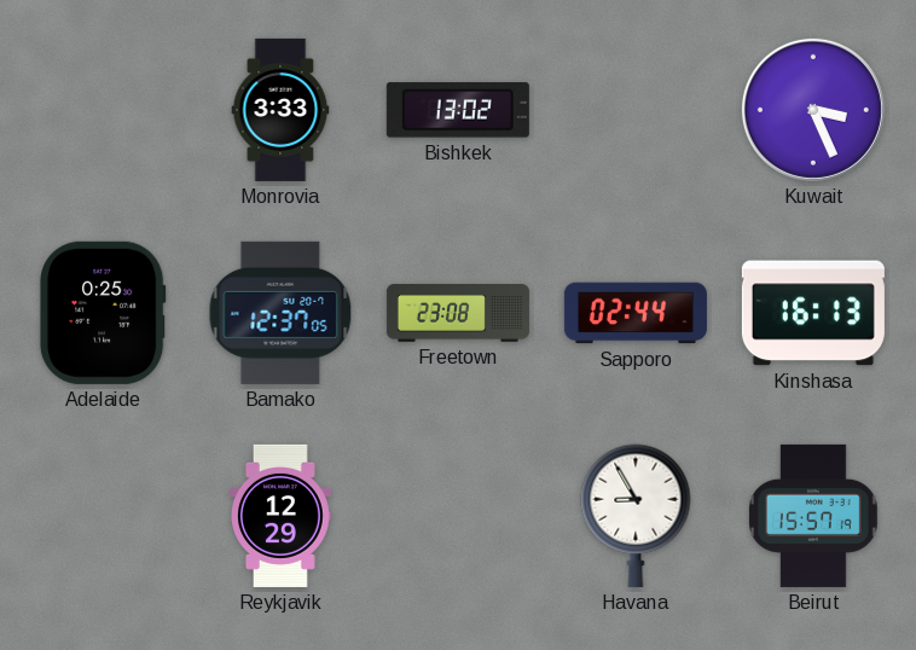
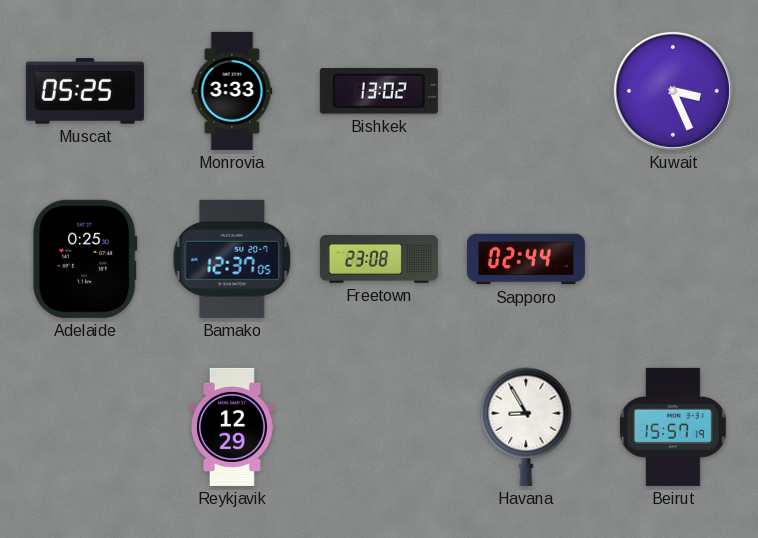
Muscat: none -> 05:25
Kinshasa: 16:13 -> none
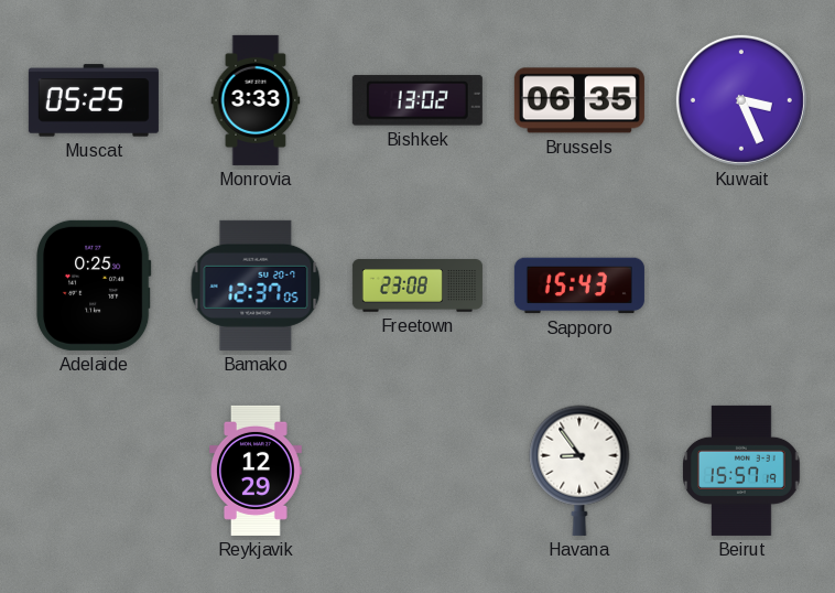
Brussels: none -> 06:35
Sapporo: 02:44 -> 15:43
Havana: 8:55 -> 8:54
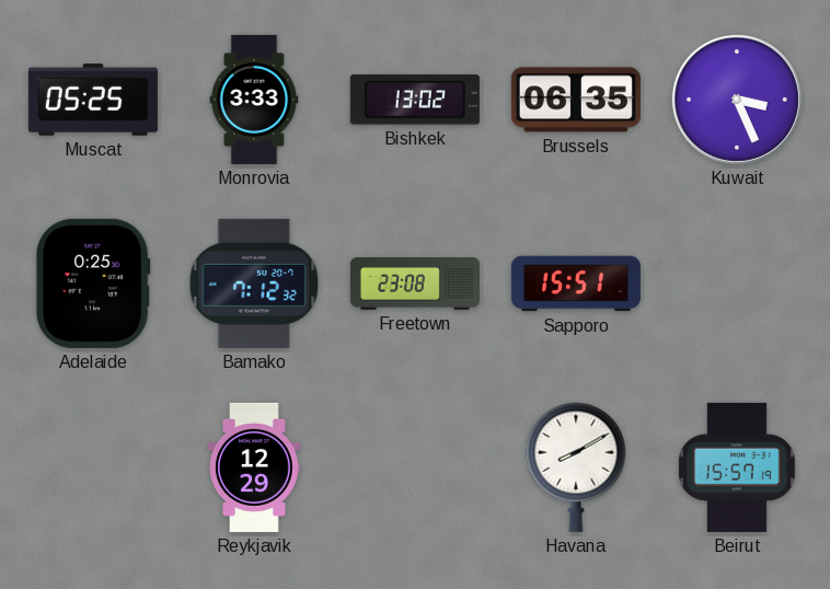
Bamako: 12:37 -> 7:12
Sapporo: 15:43 -> 15:51
Havana: 8:54 -> 8:10
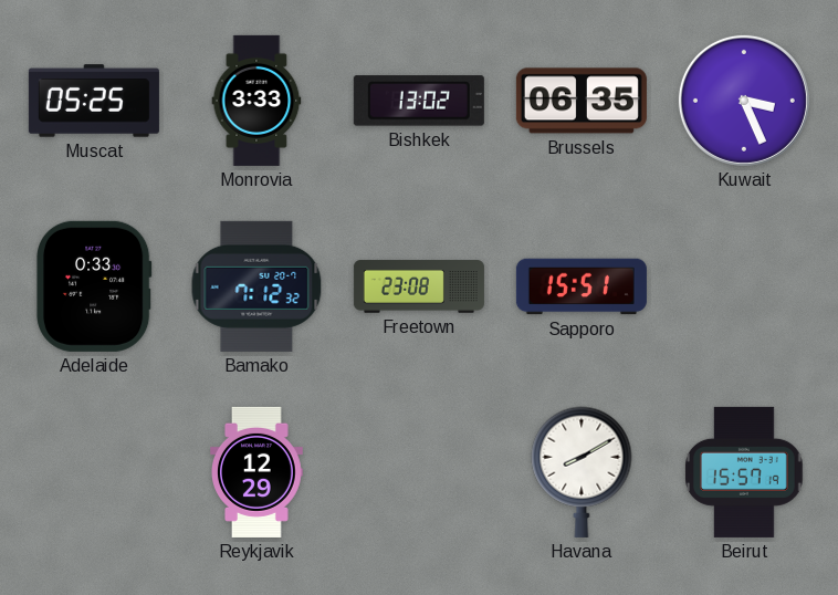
Adelaide: 0:25 -> 0:33
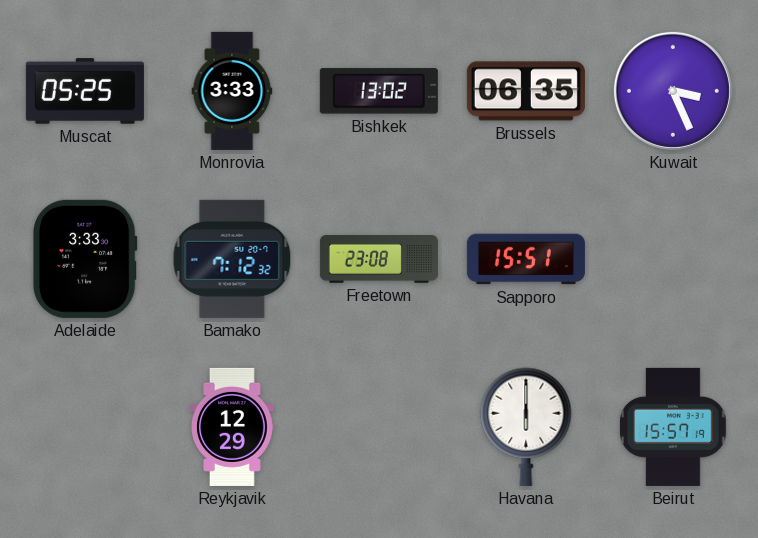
Adelaide: 0:33 -> 3:33
Havana: 8:10 -> 6:00
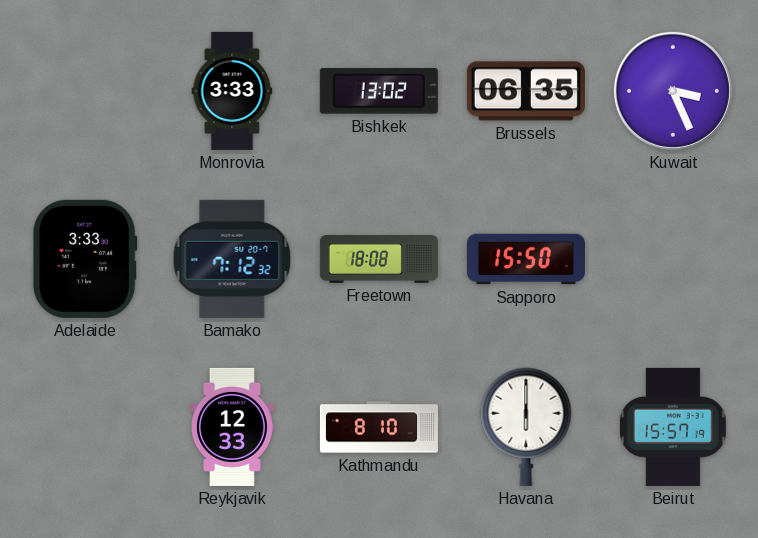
Muscat: 05:25 -> none
Freetown: 23:08 -> 18:08
Sapporo: 15:51 -> 15:50
Reykjavik: 12:29 -> 12:33
Kathmandu: none -> 8:10
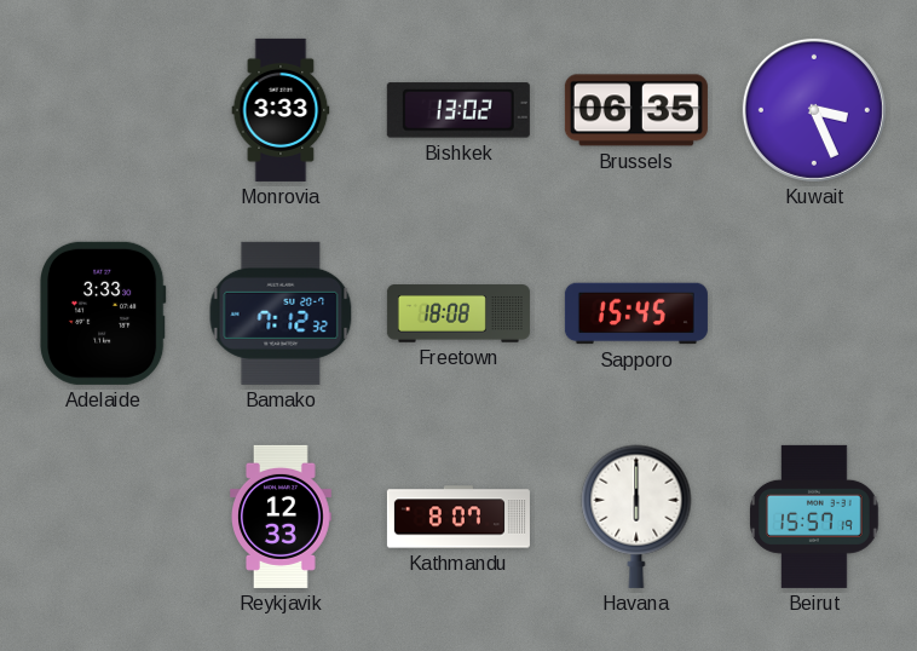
Sapporo: 15:50 -> 15:45
Kathmandu: 8:10 -> 8:07
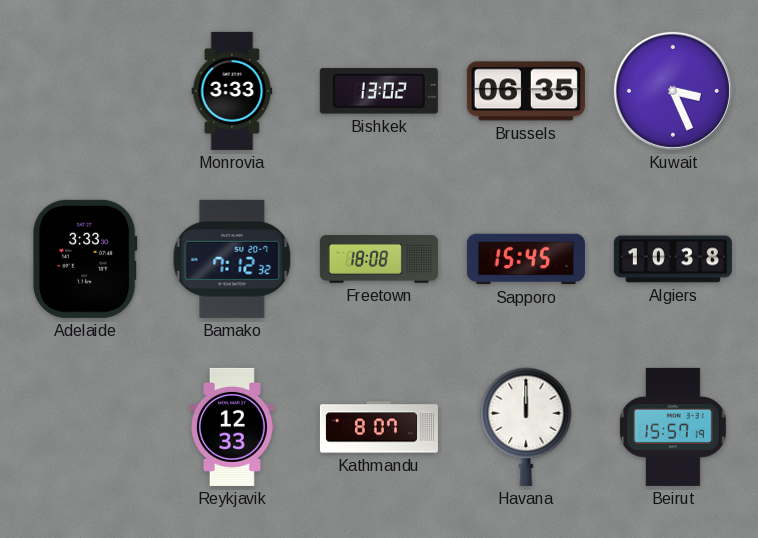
Algiers: none -> 10:38
Havana: 6:00 -> 12:00
